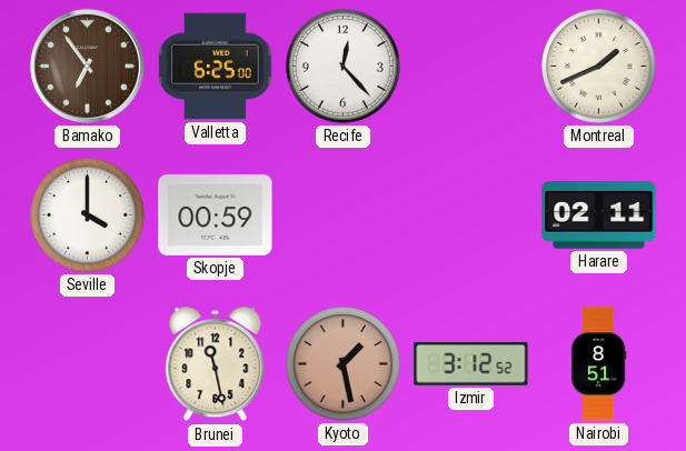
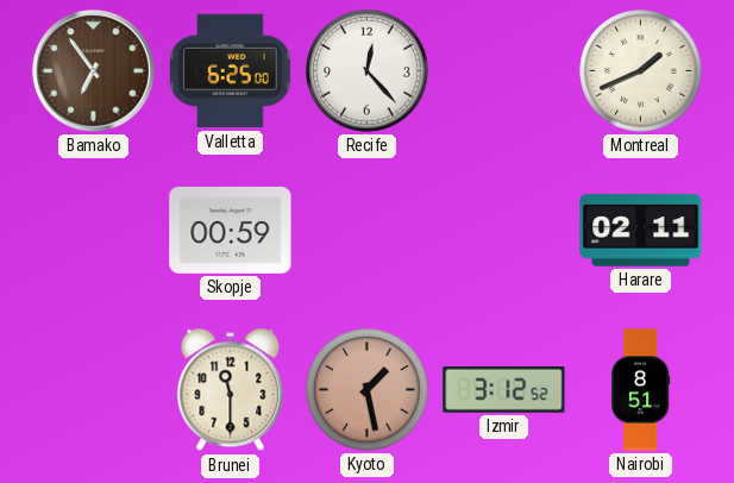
Seville: 4:00 -> none
Brunei: 11:28 -> 11:30
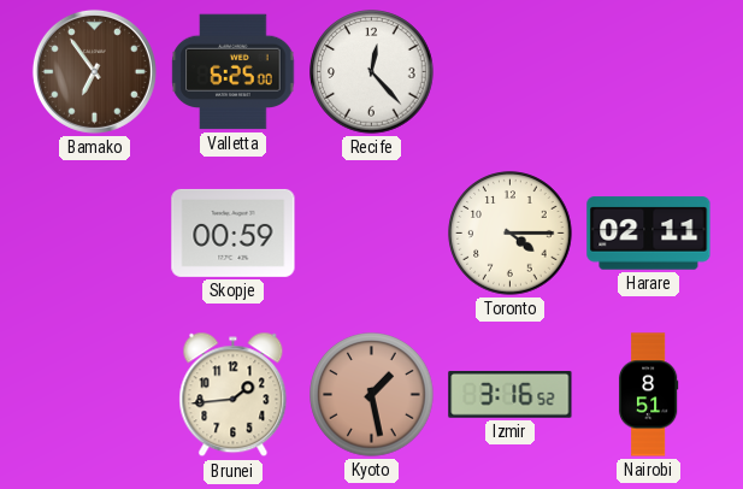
Montreal: 1:41 -> none
Toronto: none -> 4:15
Brunei: 11:30 -> 1:44
Izmir: 3:12 -> 3:16
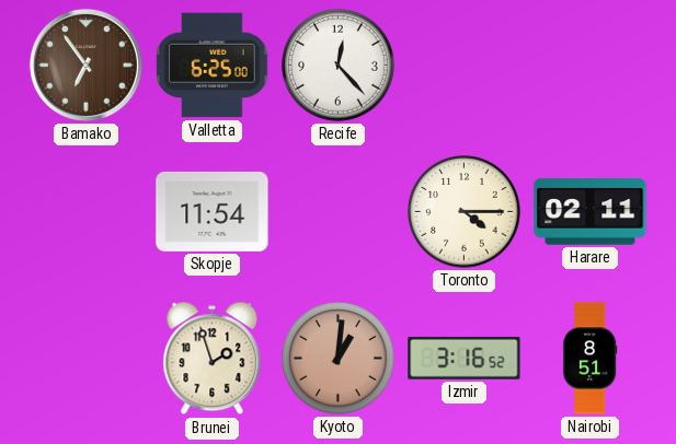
Skopje: 00:59 -> 11:54
Brunei: 1:44 -> 1:57
Kyoto: 1:28 -> 1:01
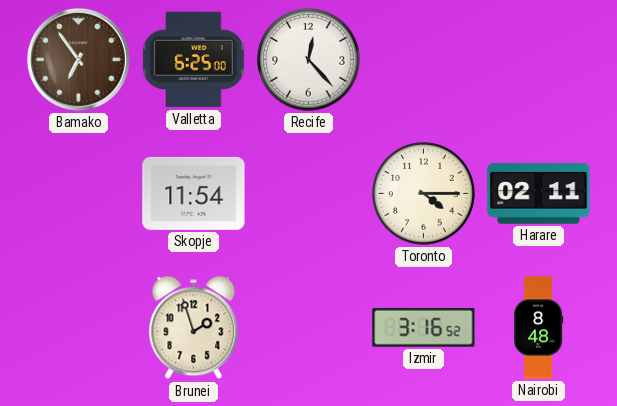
Kyoto: 1:01 -> none
Nairobi: 8:51 -> 8:48
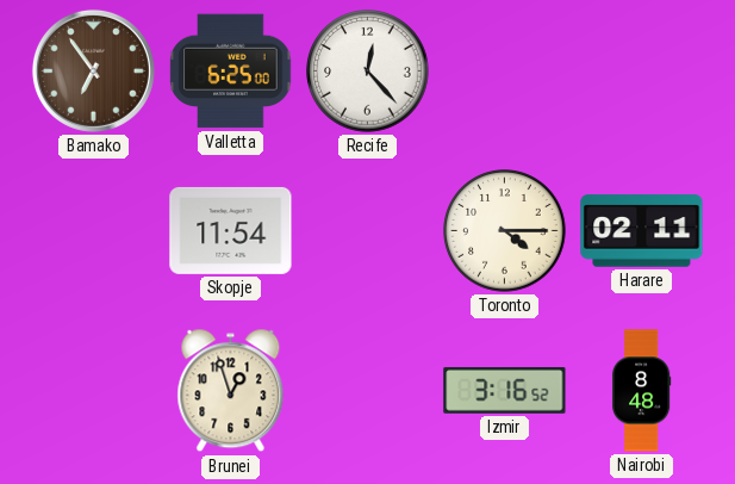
Brunei: 1:57 -> 12:57
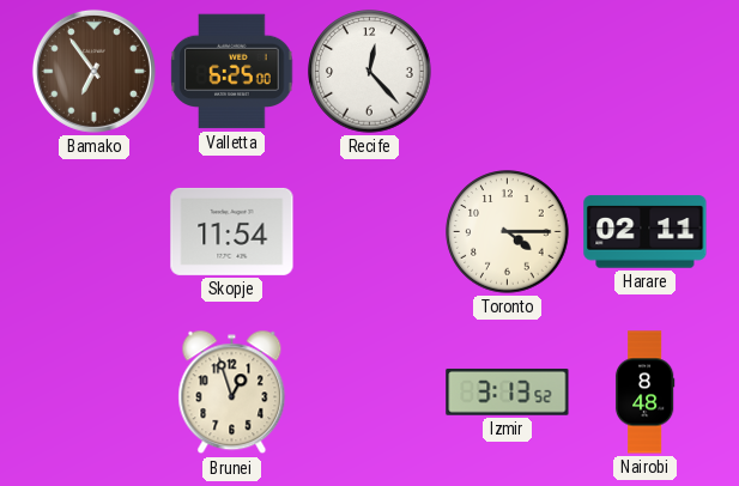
Izmir: 3:16 -> 3:13
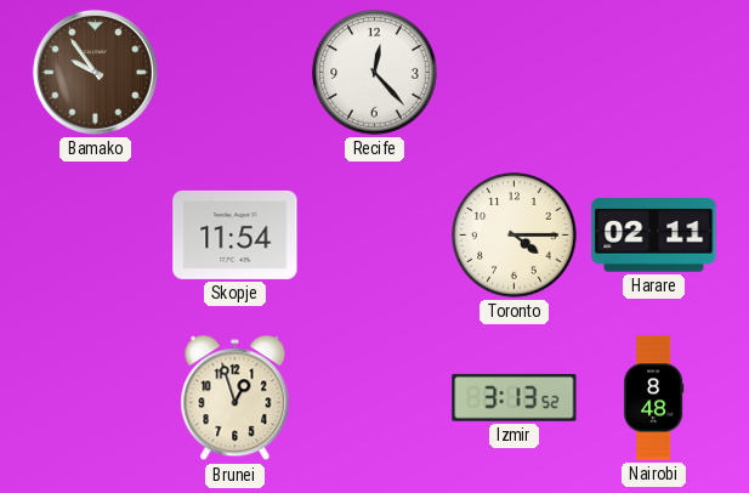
Bamako: 6:54 -> 9:54
Valletta: 6:25 -> none
